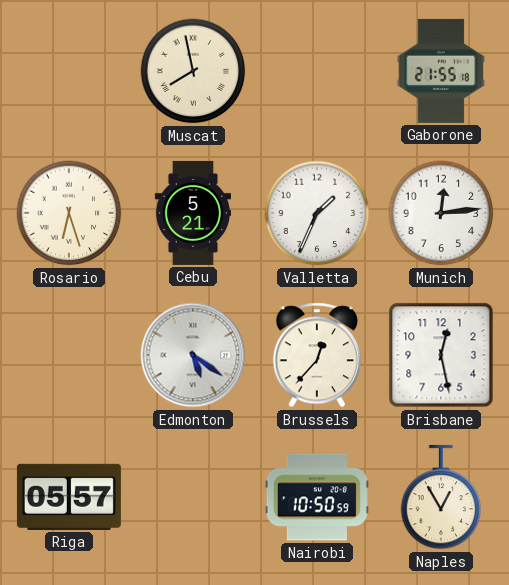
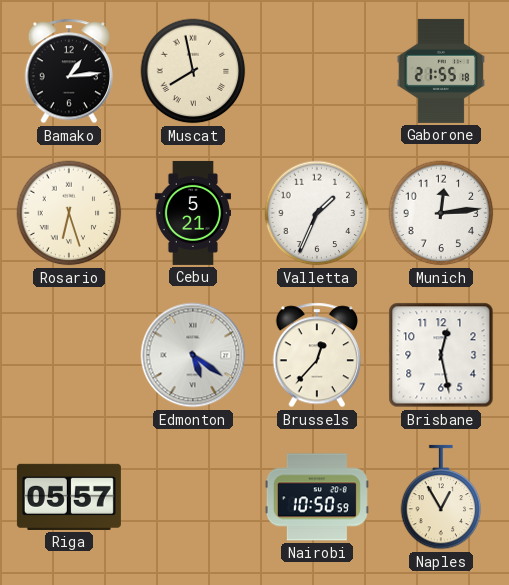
Bamako: none -> 1:14
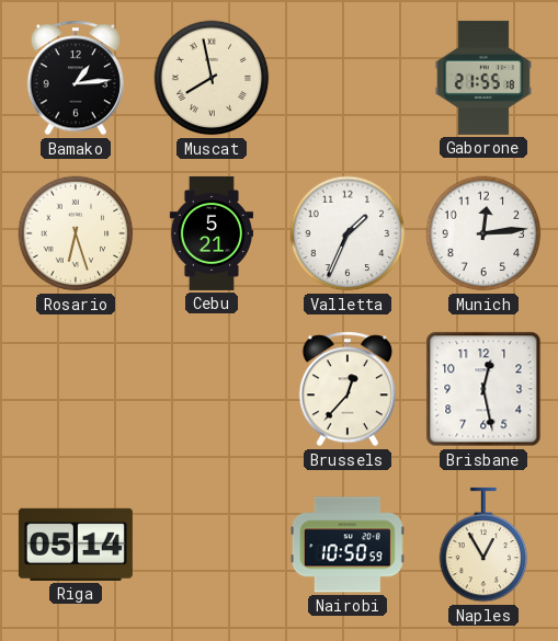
Edmonton: 5:21 -> none
Riga: 05:57 -> 05:14
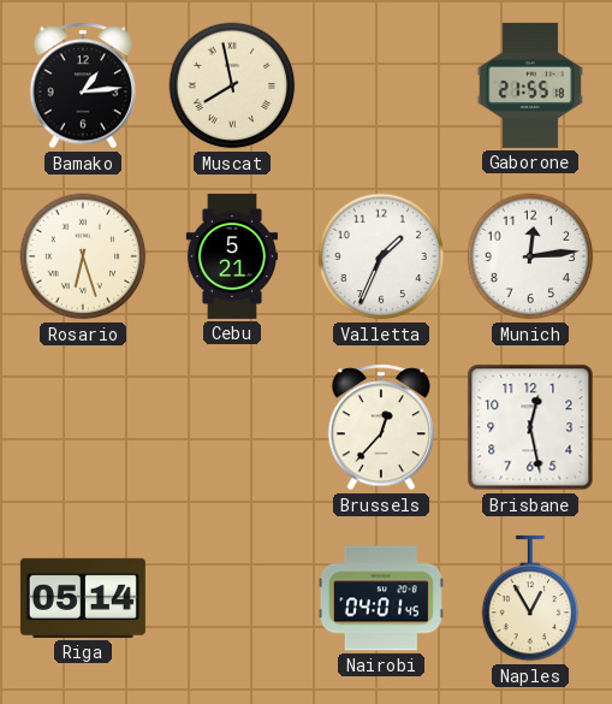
Nairobi: 10:50 -> 04:01
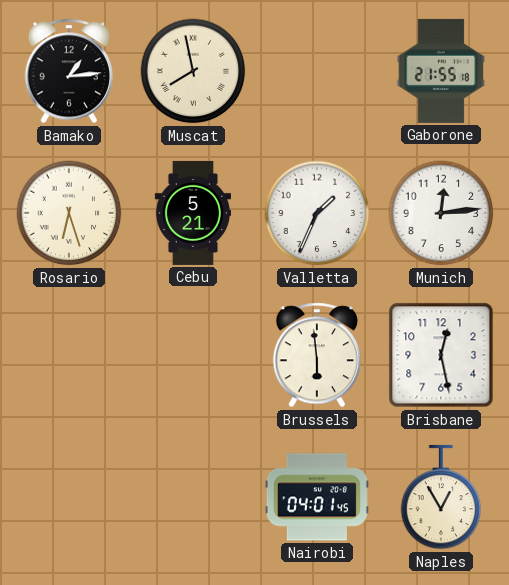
Brussels: 12:37 -> 5:59
Riga: 05:14 -> none
